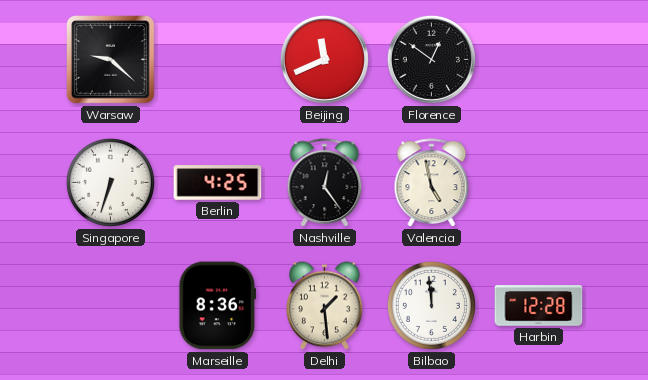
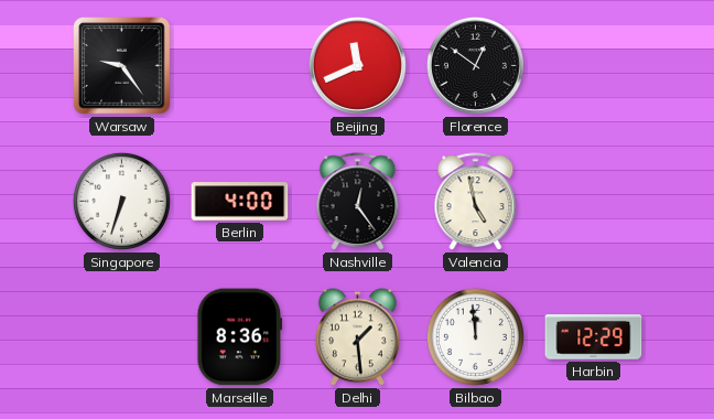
Warsaw: 9:22 -> 9:24
Berlin: 4:25 -> 4:00
Harbin: 12:28 -> 12:29
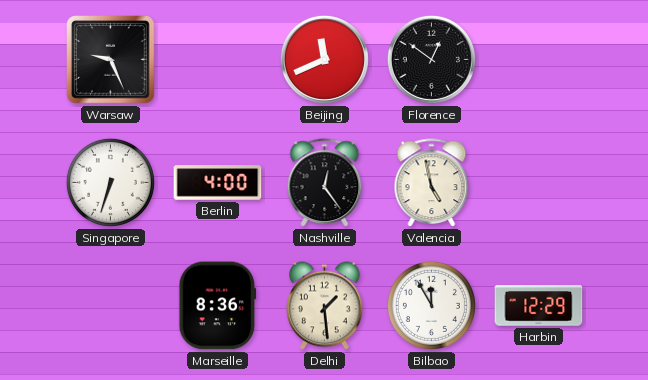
Warsaw: 9:24 -> 9:26
Bilbao: 11:59 -> 11:55
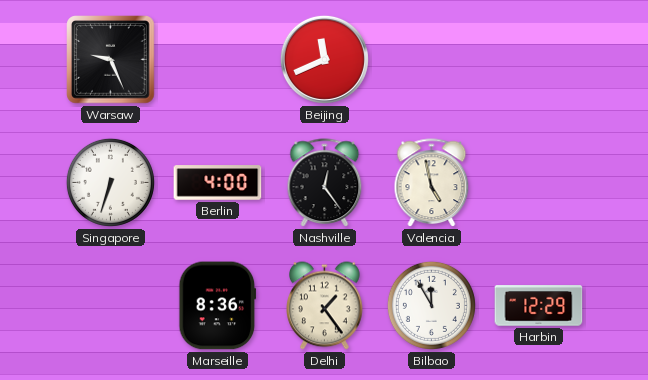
Florence: 12:51 -> none
Delhi: 1:29 -> 1:24
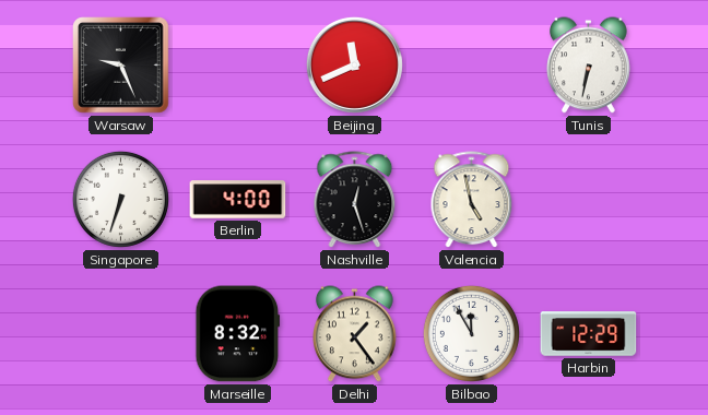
Tunis: none -> 6:32
Nashville: 12:24 -> 12:27
Marseille: 8:36 -> 8:32
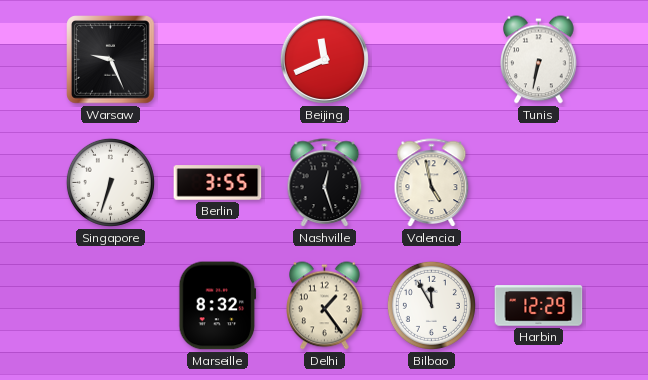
Berlin: 4:00 -> 3:55
